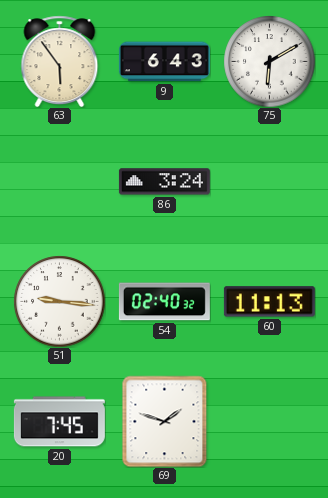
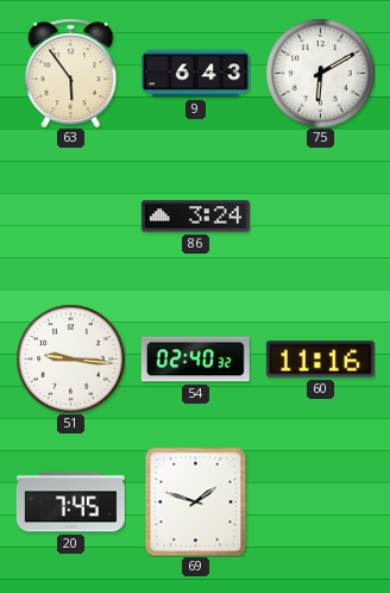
60: 11:13 -> 11:16
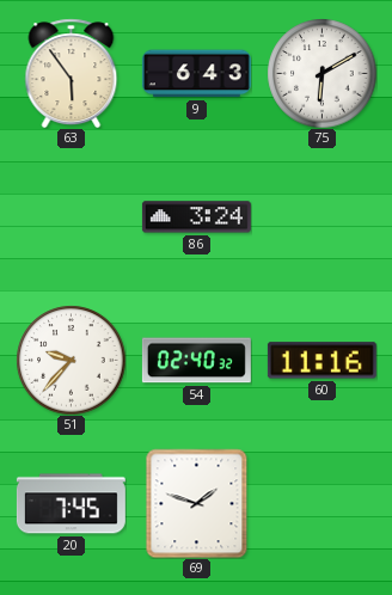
51: 9:16 -> 9:37
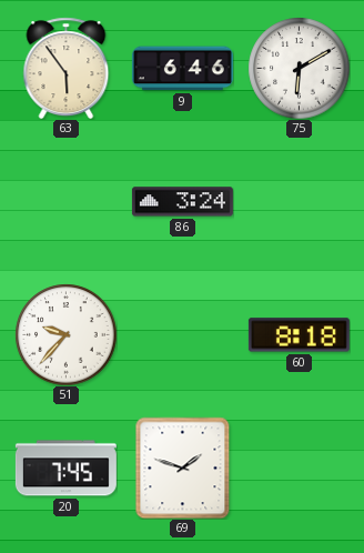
9: 6:43 -> 6:46
54: 02:40 -> none
60: 11:16 -> 8:18
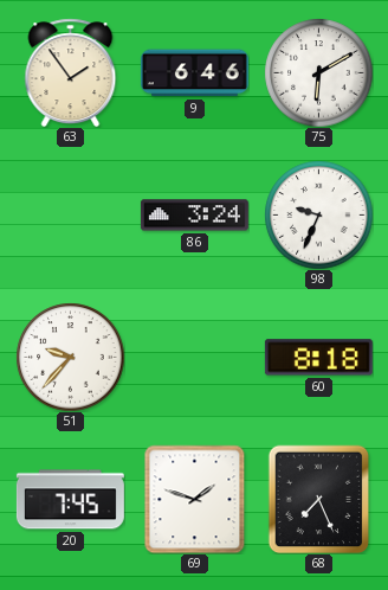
63: 5:54 -> 1:54
98: none -> 9:34
68: none -> 7:26
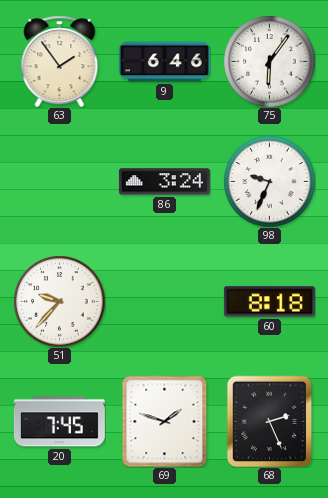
75: 6:10 -> 6:06
68: 7:26 -> 2:26
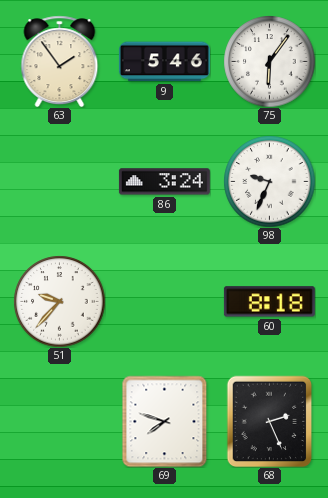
9: 6:46 -> 5:46
20: 7:45 -> none
69: 1:48 -> 7:48
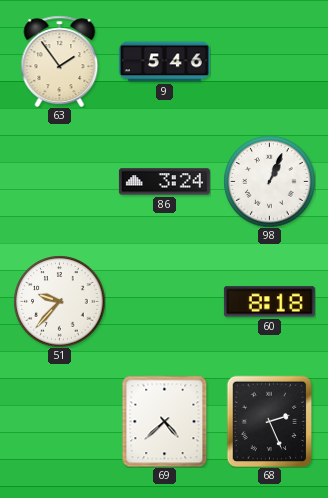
75: 6:06 -> none
98: 9:34 -> 1:04
69: 7:48 -> 4:38
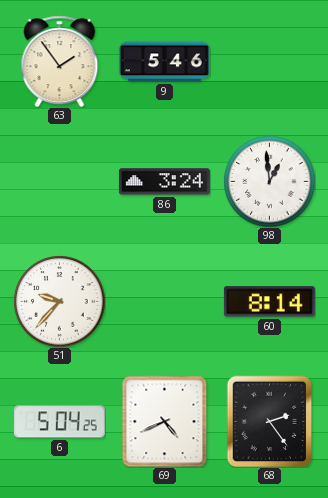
98: 1:04 -> 12:59
60: 8:18 -> 8:14
6: none -> 5:04
69: 4:38 -> 4:41
68: 2:26 -> 2:24
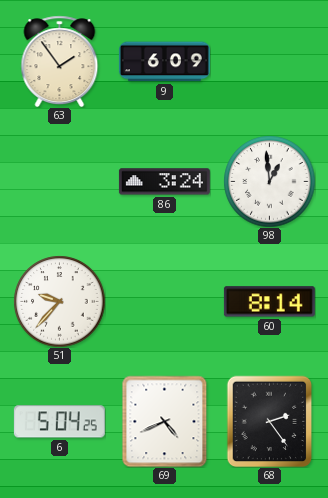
9: 5:46 -> 6:09
